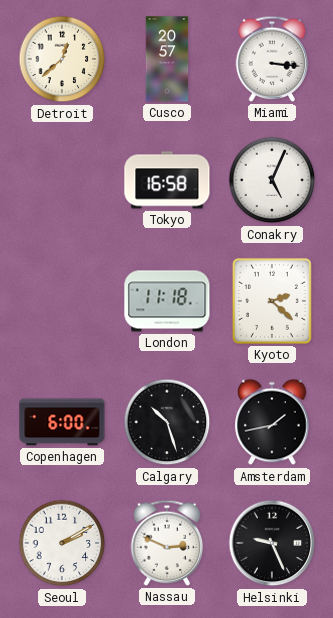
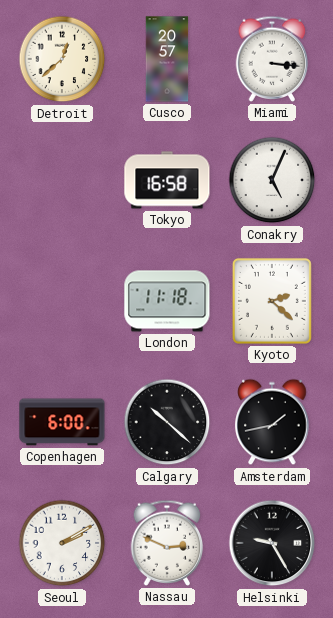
Calgary: 10:27 -> 10:22
Helsinki: 9:26 -> 9:25
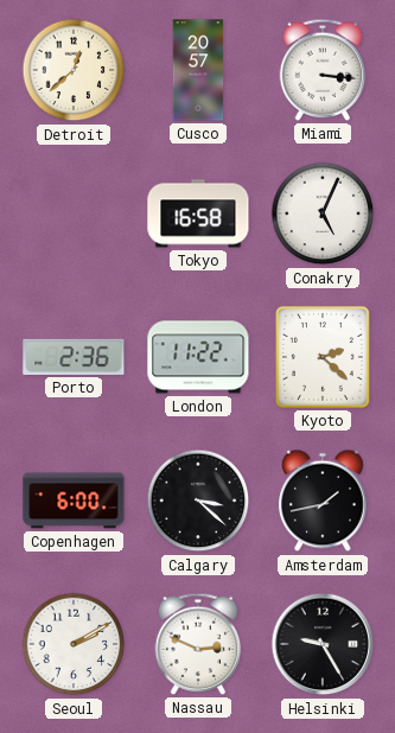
Porto: none -> 2:36
London: 11:18 -> 11:22
Calgary: 10:22 -> 3:22
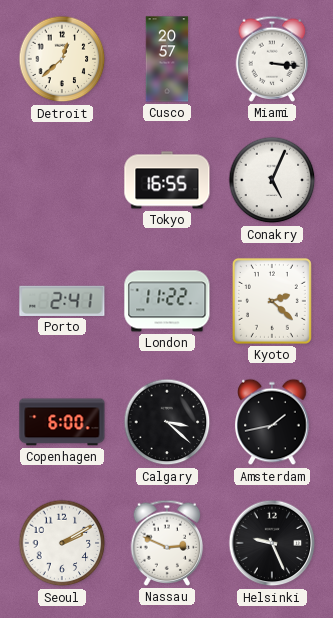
Tokyo: 16:58 -> 16:55
Porto: 2:36 -> 2:41
Helsinki: 9:25 -> 9:26
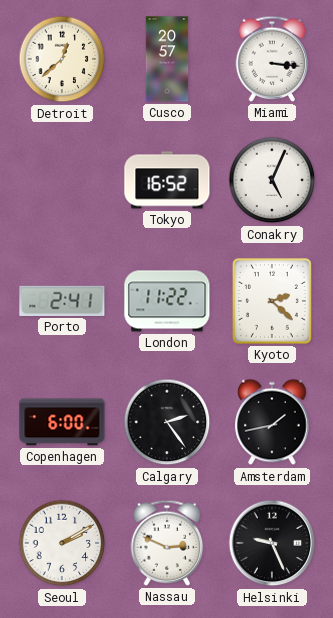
Tokyo: 16:55 -> 16:52
Calgary: 3:22 -> 2:24
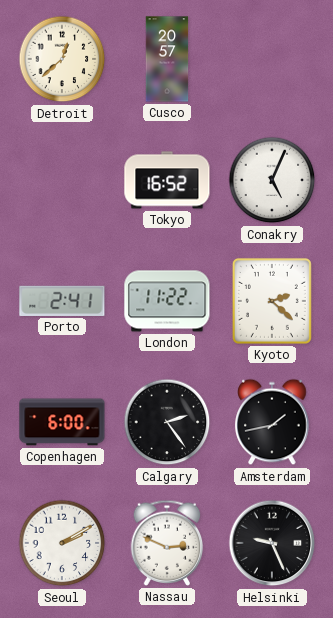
Miami: 3:16 -> none
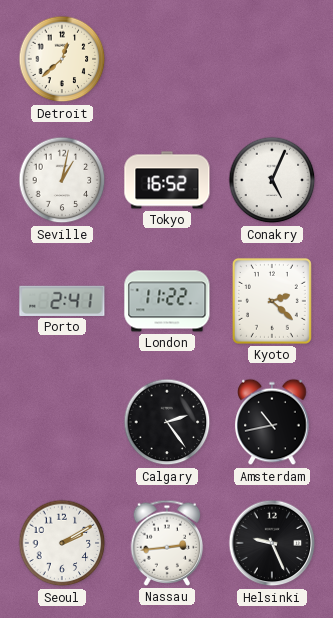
Cusco: 20:57 -> none
Seville: none -> 1:02
Copenhagen: 6:00 -> none
Amsterdam: 1:43 -> 10:43
Nassau: 2:49 -> 2:44
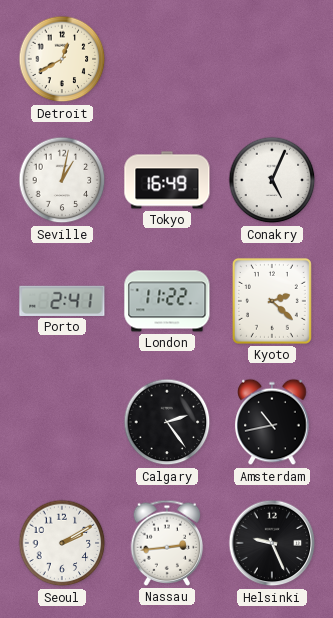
Detroit: 12:38 -> 12:40
Tokyo: 16:52 -> 16:49
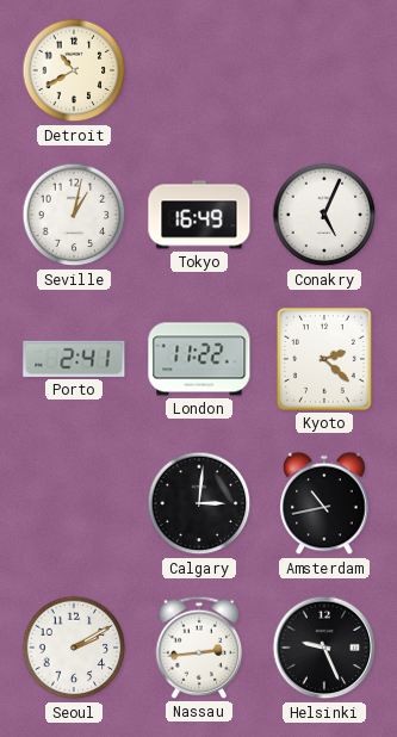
Detroit: 12:40 -> 10:40
Calgary: 2:24 -> 3:01
